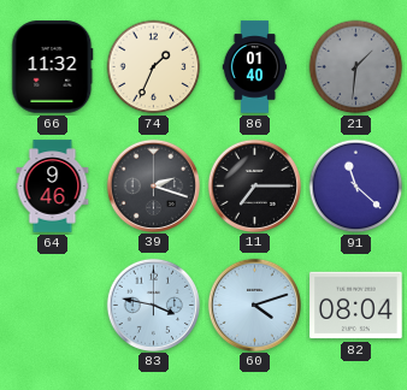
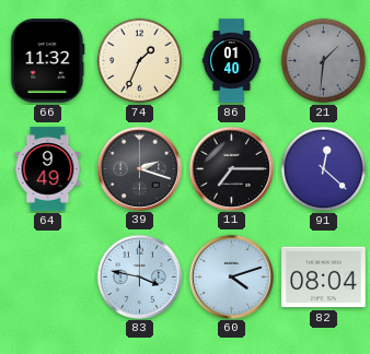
64: 9:46 -> 9:49
91: 11:22 -> 12:22
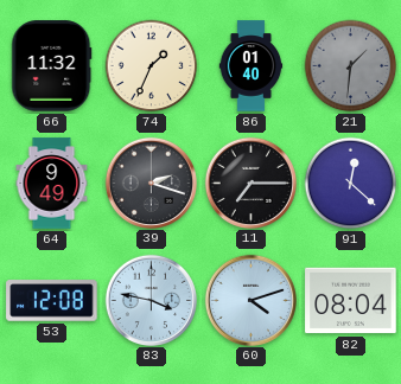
53: none -> 12:08
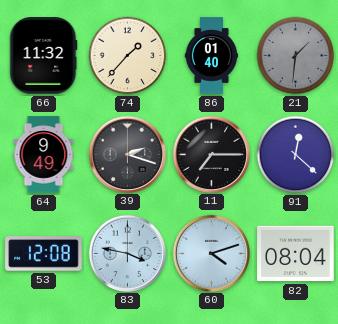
74: 1:34 -> 1:37
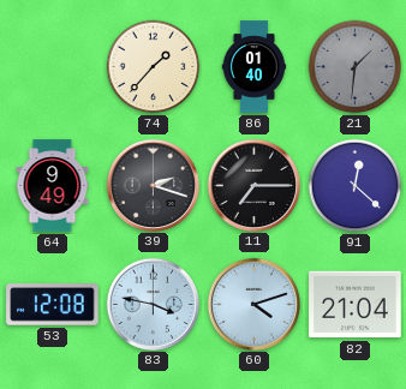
66: 11:32 -> none
82: 08:04 -> 21:04
